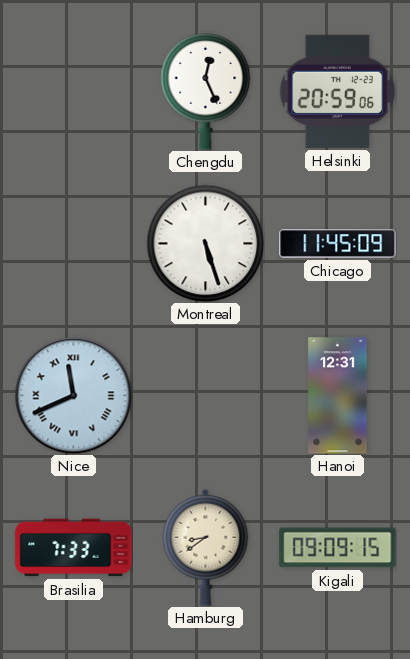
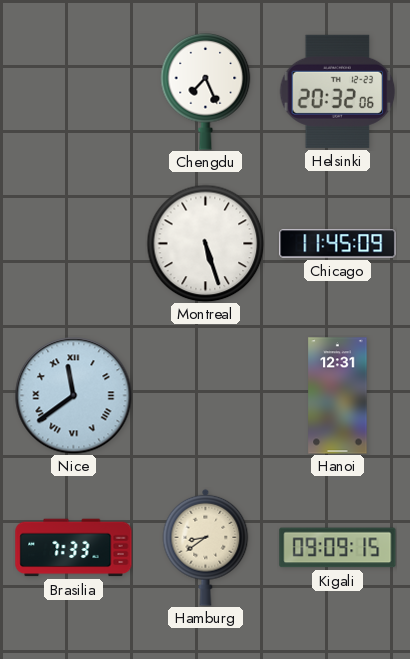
Chengdu: 12:26 -> 7:26
Helsinki: 20:59 -> 20:32
Nice: 11:41 -> 11:39
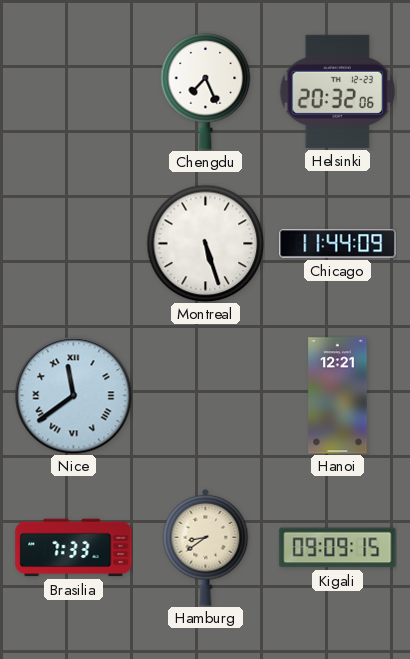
Chicago: 11:45 -> 11:44
Hanoi: 12:31 -> 12:21
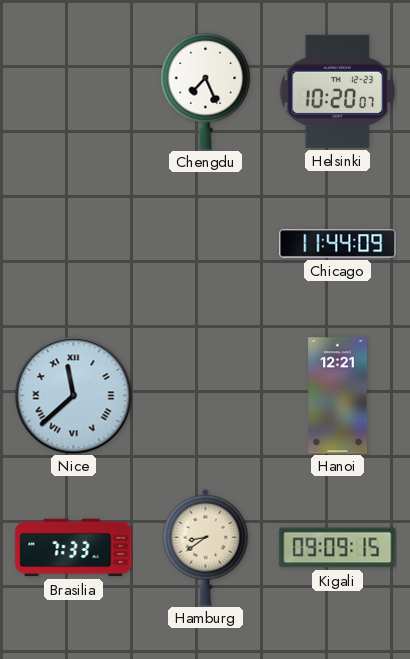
Helsinki: 20:32 -> 10:20
Montreal: 5:27 -> none
Nice: 11:39 -> 11:38
